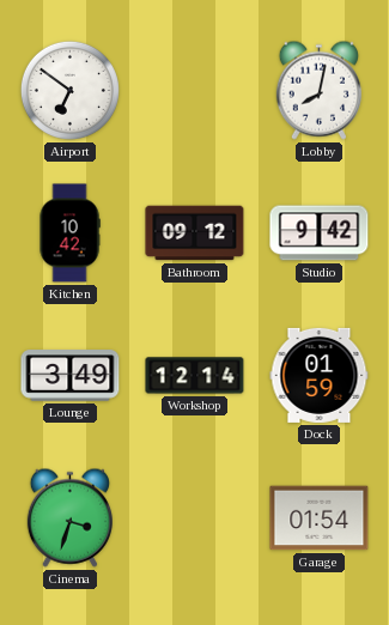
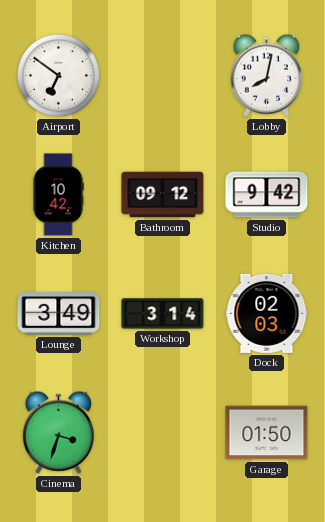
Workshop: 12:14 -> 3:14
Dock: 01:59 -> 02:03
Garage: 01:54 -> 01:50
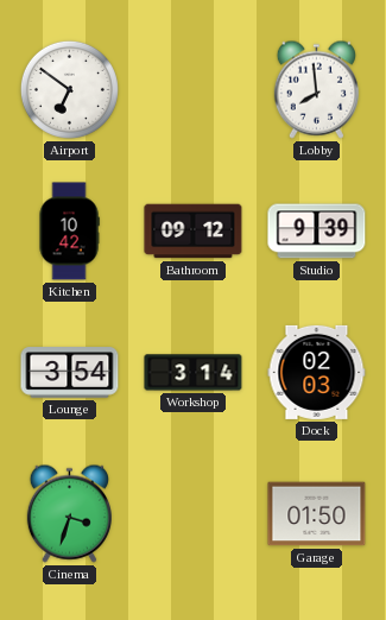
Lobby: 8:02 -> 7:59
Studio: 9:42 -> 9:39
Lounge: 3:49 -> 3:54
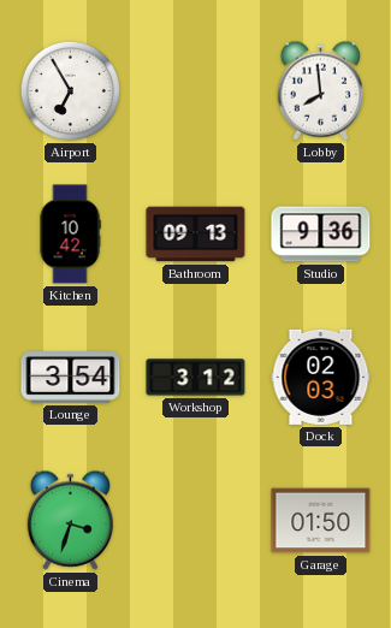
Airport: 6:51 -> 6:55
Bathroom: 09:12 -> 09:13
Studio: 9:39 -> 9:36
Workshop: 3:14 -> 3:12
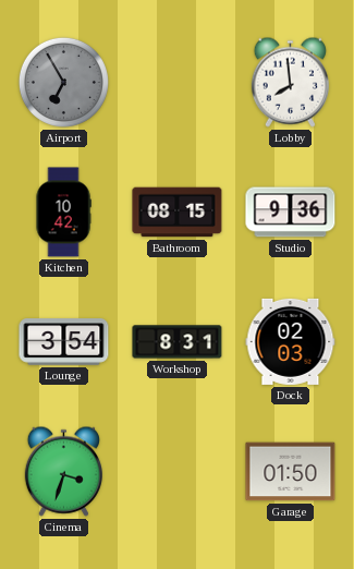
Airport dial: white -> grey
Bathroom: 09:13 -> 08:15
Workshop: 3:12 -> 8:31
